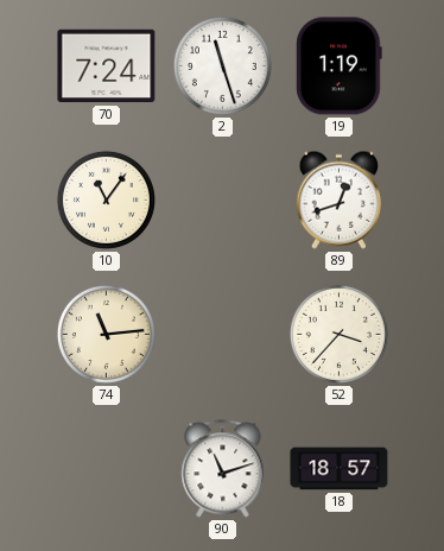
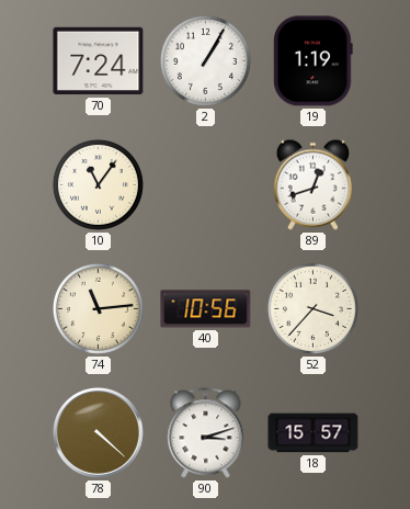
2: 11:27 -> 1:05
40: none -> 10:56
78: none -> 4:22
90: 11:12 -> 3:12
18: 18:57 -> 15:57
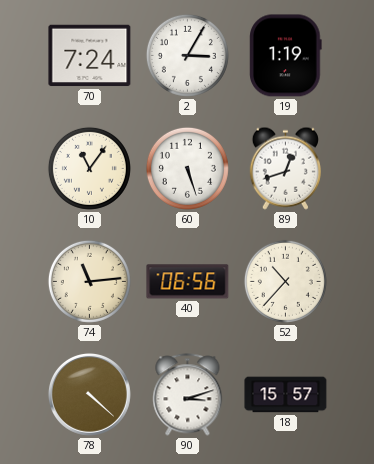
2: 1:05 -> 3:05
60: none -> 5:27
40: 10:56 -> 06:56
52: 3:37 -> 10:37
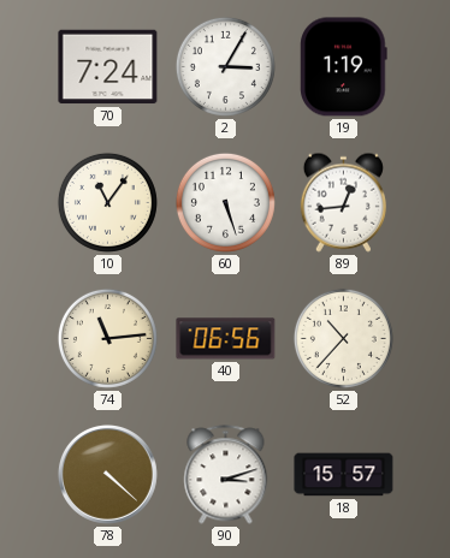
89: 12:42 -> 12:44
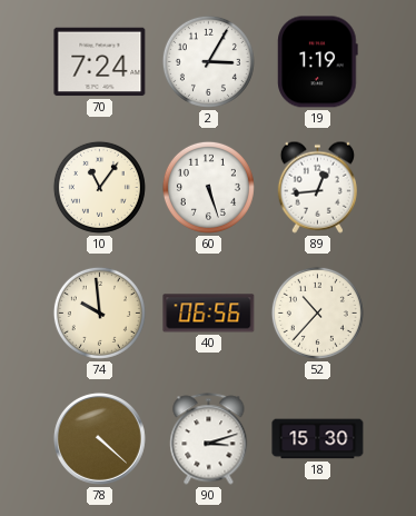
74: 11:14 -> 9:59
18: 15:57 -> 15:30
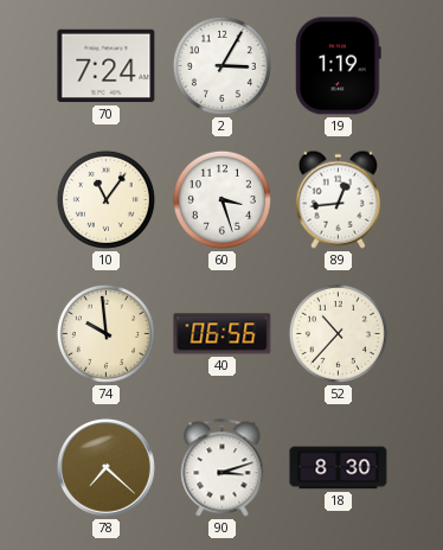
60: 5:27 -> 3:27
78: 4:22 -> 7:22
18: 15:30 -> 8:30
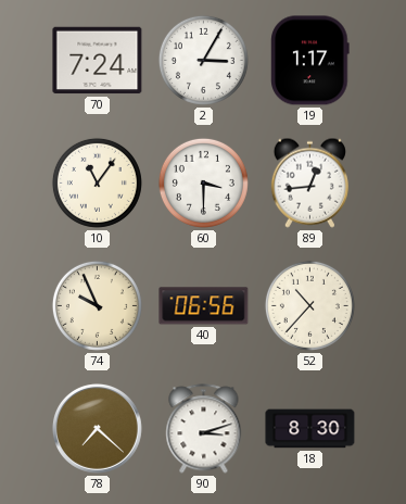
19: 1:19 -> 1:17
60: 3:27 -> 3:30
74: 9:59 -> 9:56
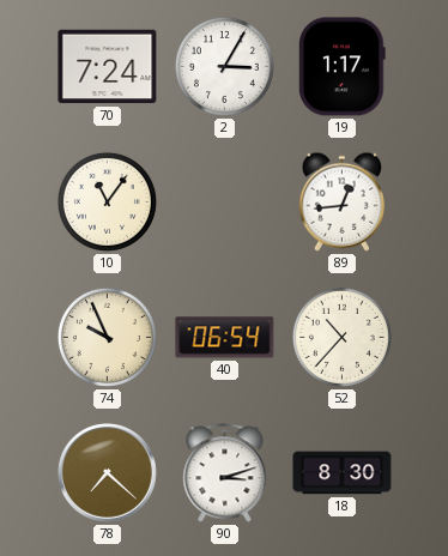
60: 3:30 -> none
40: 06:56 -> 06:54
